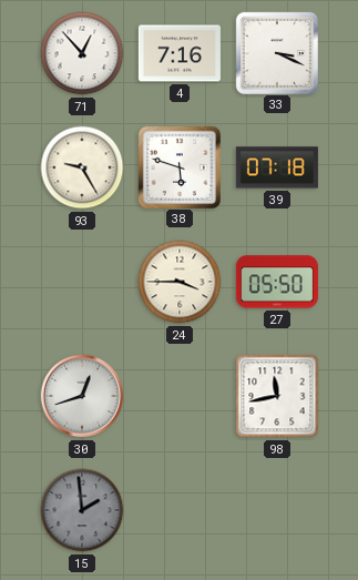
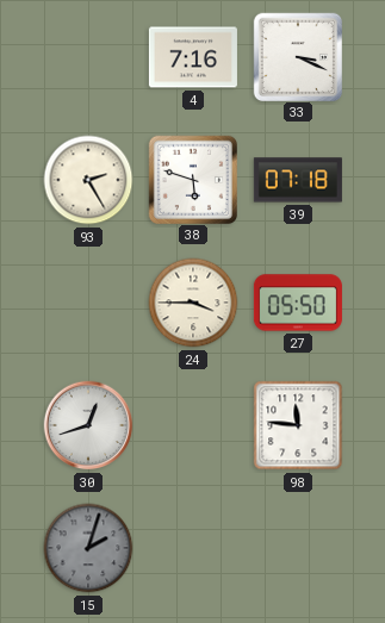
71: 12:53 -> none
93: 9:25 -> 2:25
98: 11:43 -> 11:46
15: 1:59 -> 2:03
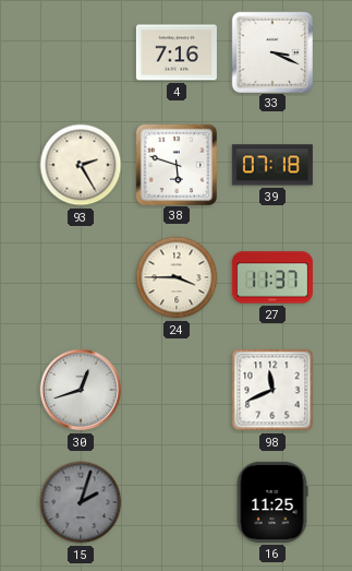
27: 05:50 -> 11:37
98: 11:46 -> 11:41
16: none -> 11:25
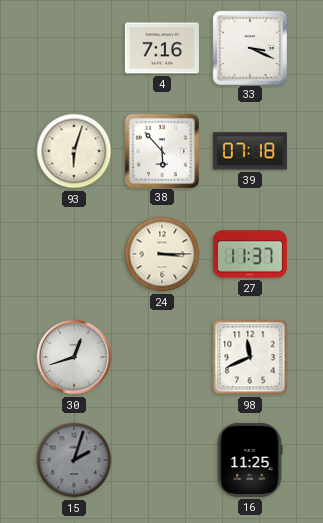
93: 2:25 -> 6:03
38: 5:48 -> 5:53
24: 3:45 -> 3:15
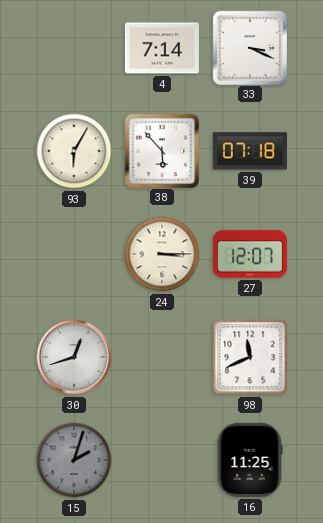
4: 7:16 -> 7:14
93: 6:03 -> 6:05
27: 11:37 -> 12:07
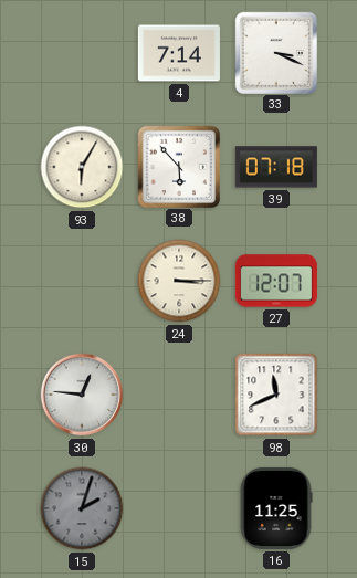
30: 12:42 -> 12:46
